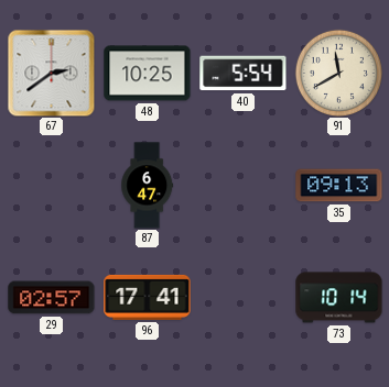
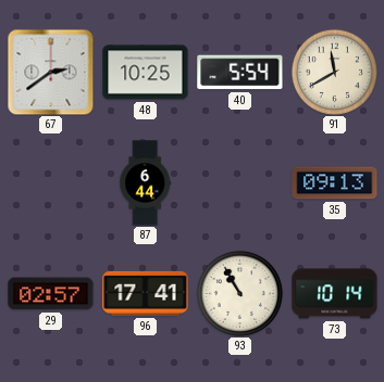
87: 6:47 -> 6:44
93: none -> 10:55
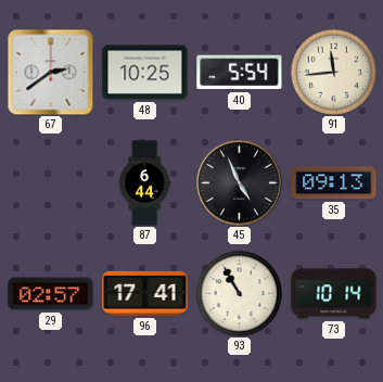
91: 11:40 -> 11:44
45: none -> 4:56
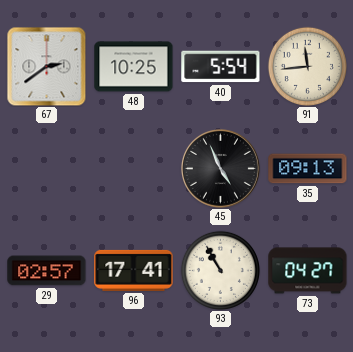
87: 6:44 -> none
73: 10:14 -> 04:27
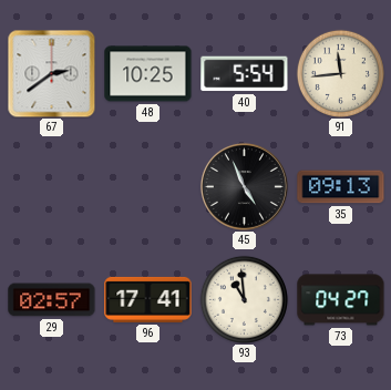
93: 10:55 -> 10:59
